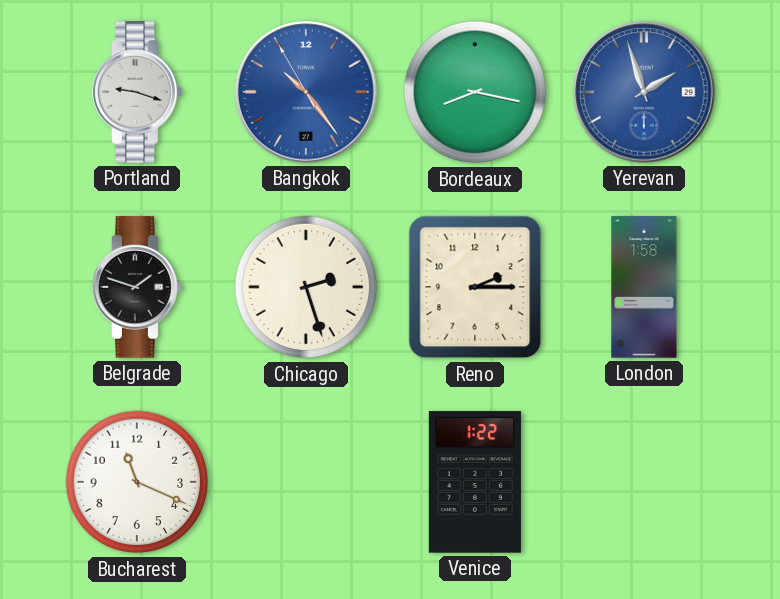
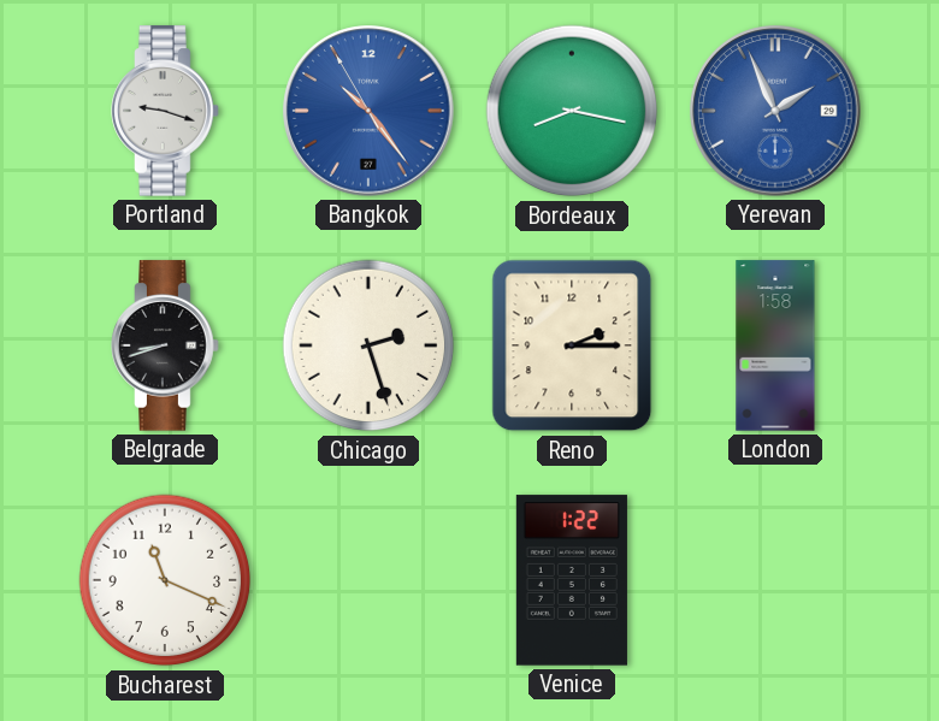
Yerevan: 1:57 -> 1:56
Belgrade: 1:48 -> 8:42
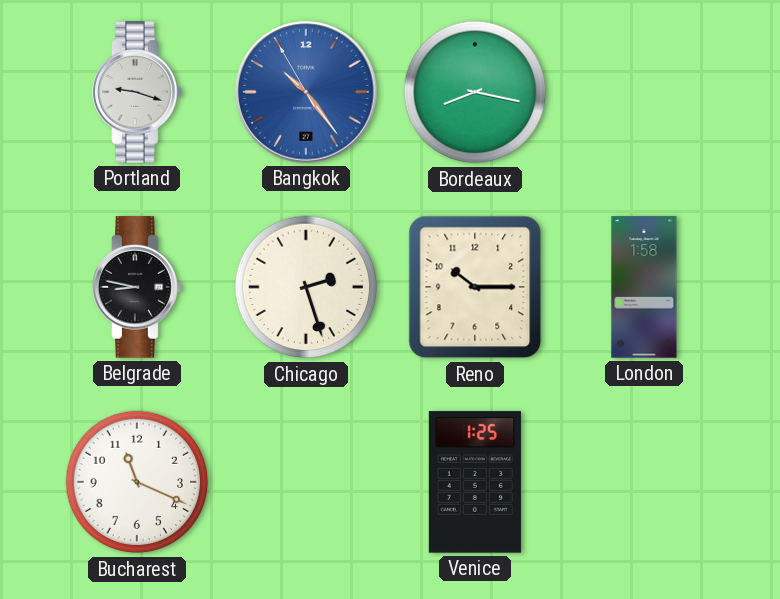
Yerevan: 1:56 -> none
Belgrade: 8:42 -> 8:47
Reno: 2:15 -> 10:15
Venice: 1:22 -> 1:25
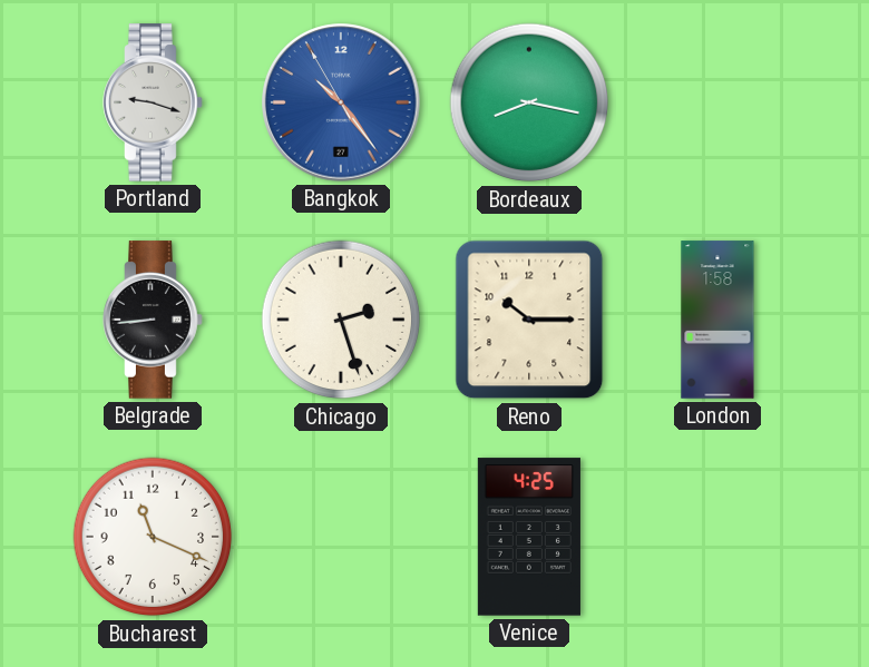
Belgrade: 8:47 -> 8:44
Venice: 1:25 -> 4:25
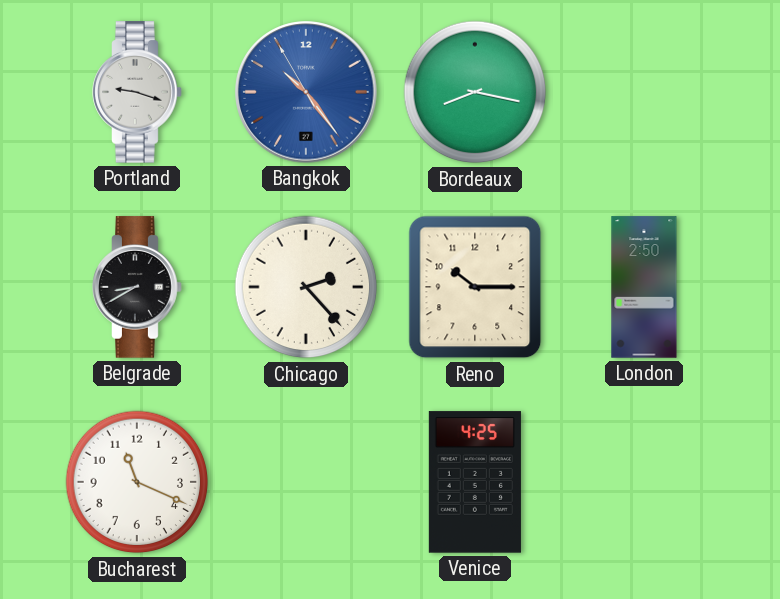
Belgrade: 8:44 -> 8:40
Chicago: 2:27 -> 2:23
London: 1:58 -> 2:50
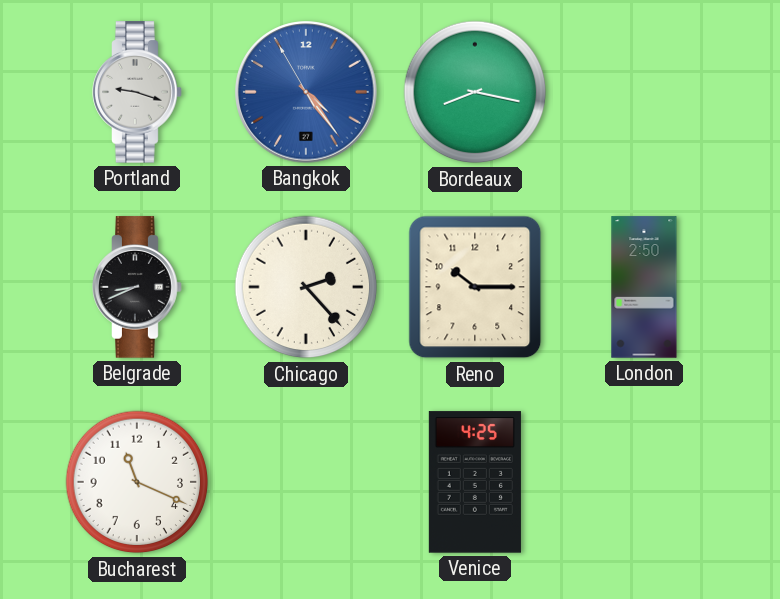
Bangkok: 10:23 -> 4:23
Belgrade: 8:40 -> 8:41
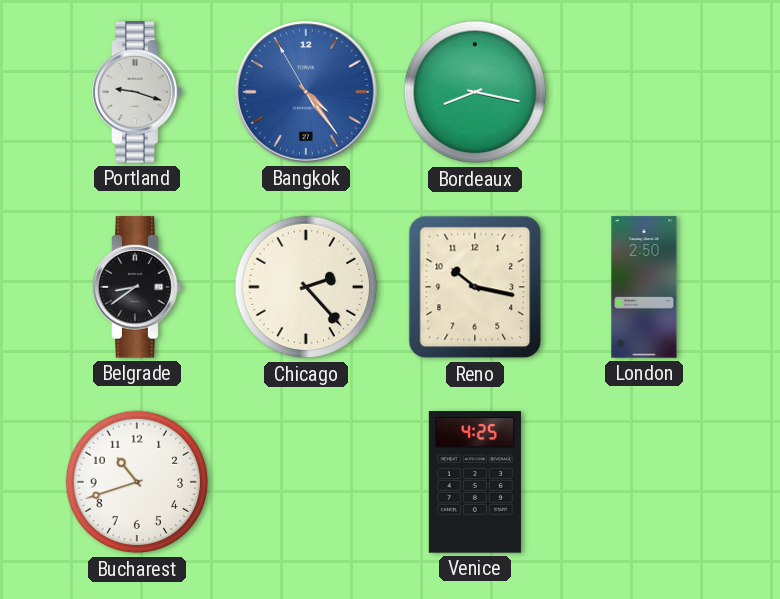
Belgrade: 8:41 -> 8:39
Reno: 10:15 -> 10:17
Bucharest: 11:19 -> 10:42
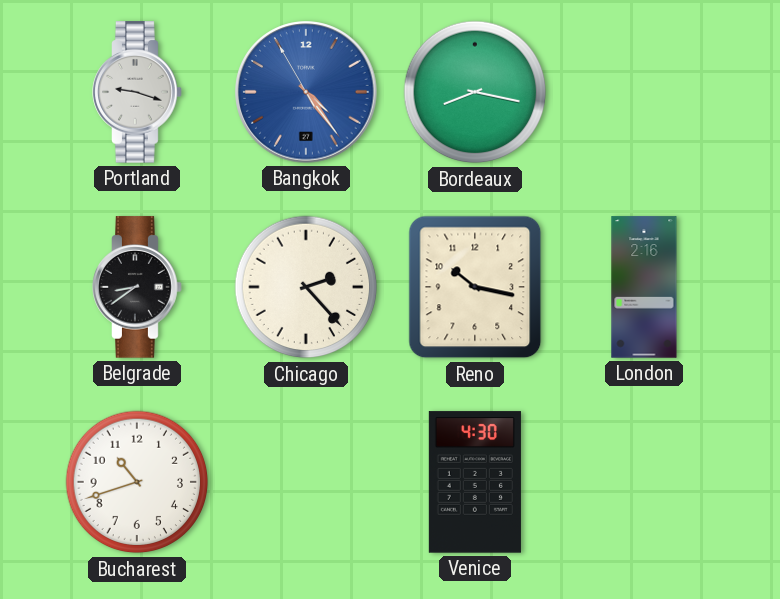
London: 2:50 -> 2:16
Venice: 4:25 -> 4:30
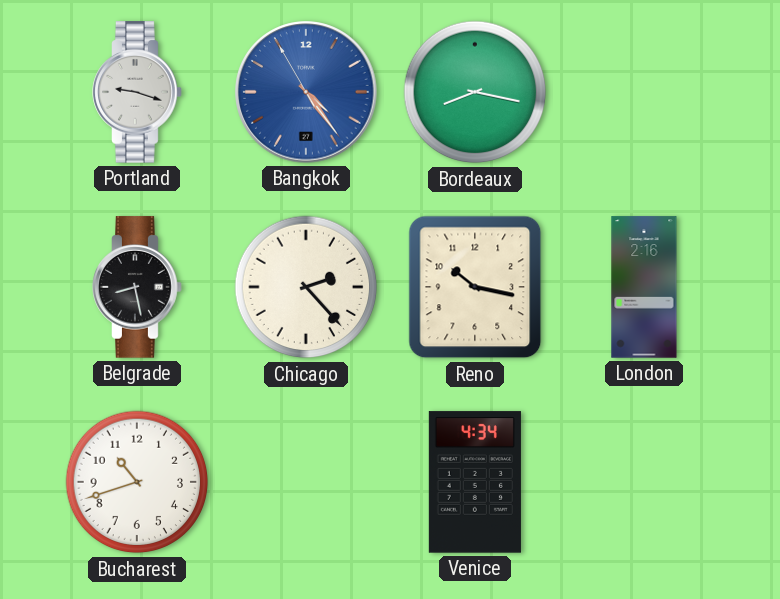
Belgrade: 8:39 -> 8:28
Venice: 4:30 -> 4:34
